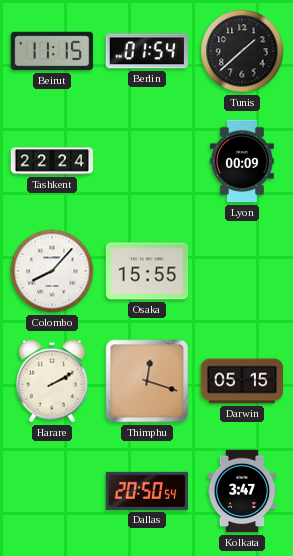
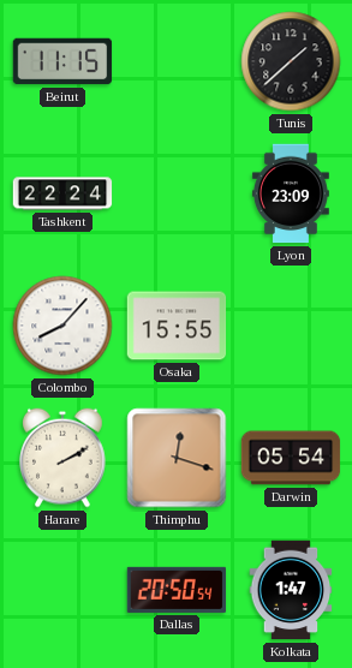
Berlin: 01:54 -> none
Lyon: 00:09 -> 23:09
Darwin: 05:15 -> 05:54
Kolkata: 3:47 -> 1:47
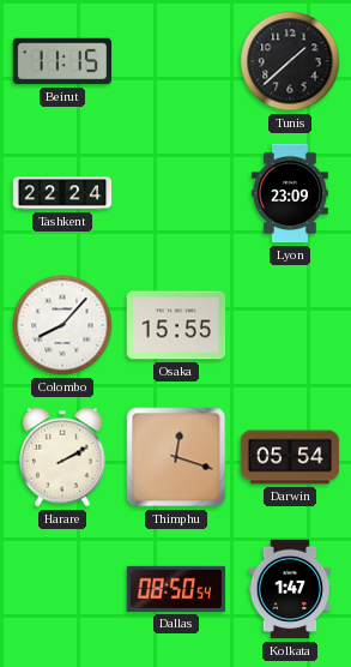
Dallas: 20:50 -> 08:50
